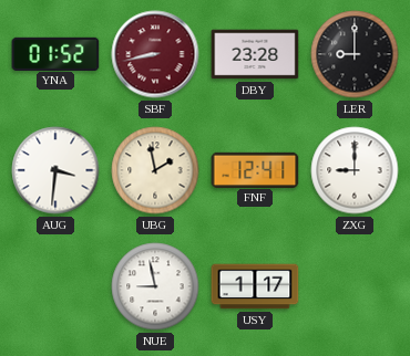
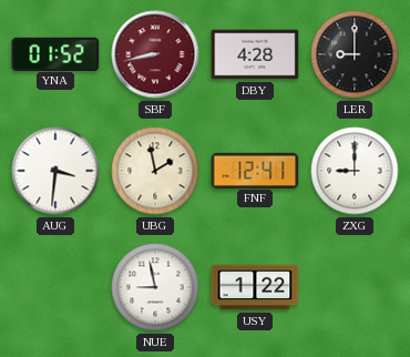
DBY: 23:28 -> 4:28
USY: 1:17 -> 1:22
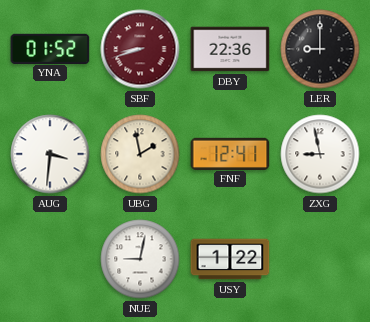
SBF: 8:43 -> 8:42
DBY: 4:28 -> 22:36
ZXG: 9:00 -> 8:58
NUE: 8:58 -> 9:02
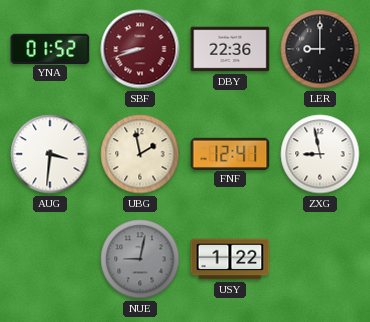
NUE dial: white -> grey
